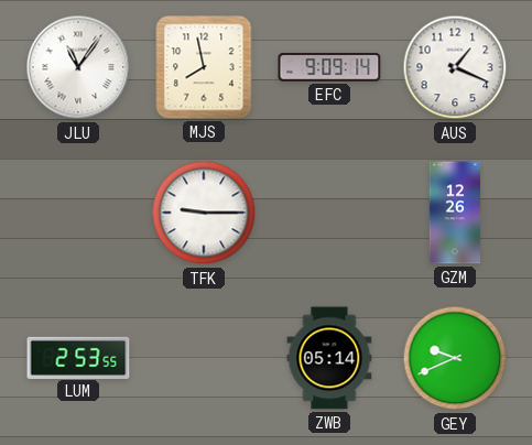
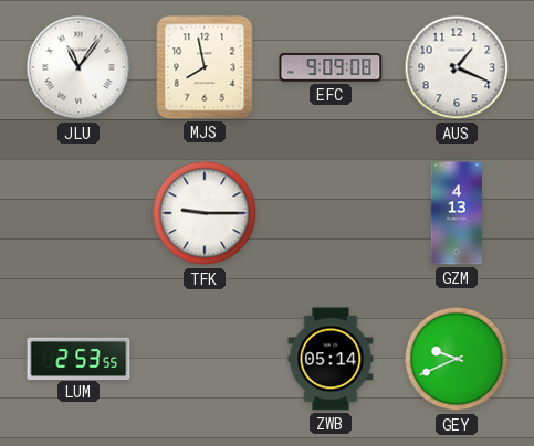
EFC: 9:09:14 -> 9:09:08
GZM: 12:26 -> 4:13
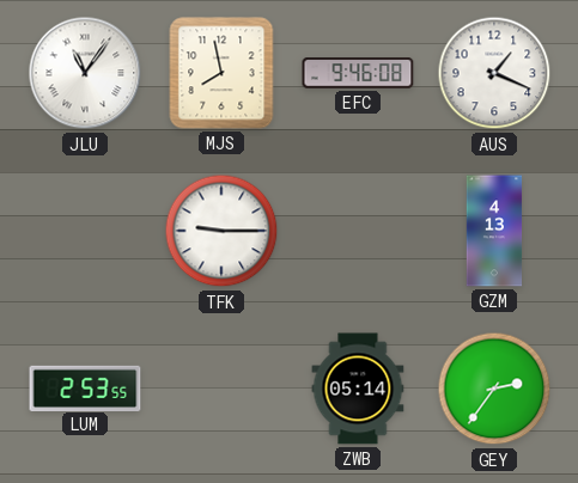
EFC: 9:09 -> 9:46
GEY: 9:41 -> 2:36
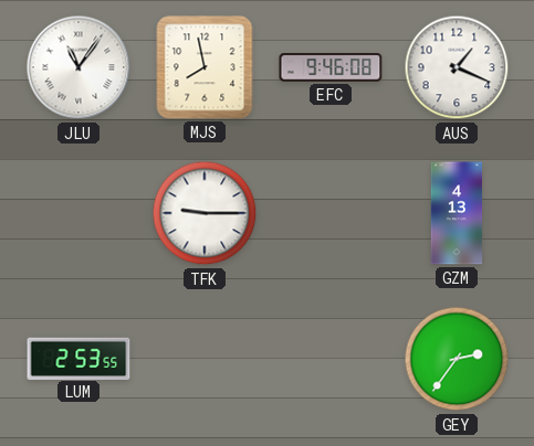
ZWB: 05:14 -> none
